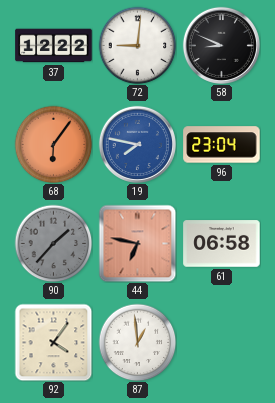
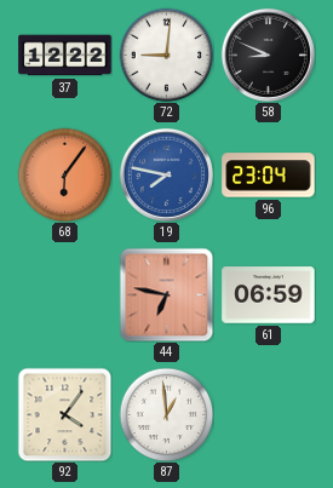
90: 1:37 -> none
61: 06:58 -> 06:59
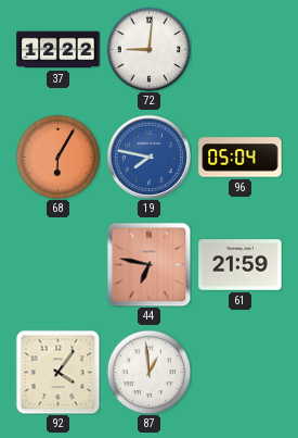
58: 8:49 -> none
68: 6:06 -> 6:05
96: 23:04 -> 05:04
61: 06:59 -> 21:59
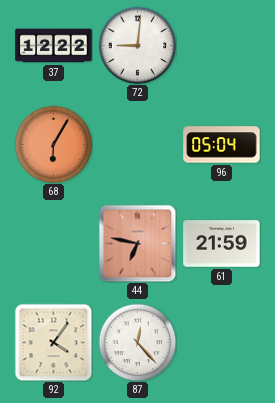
19: 7:47 -> none
87: 12:59 -> 12:23
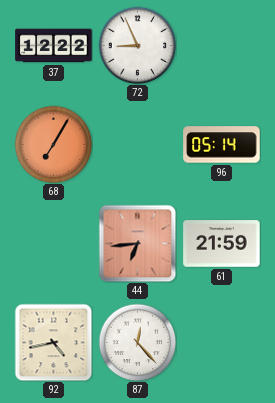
72: 9:01 -> 8:56
68: 6:05 -> 7:05
96: 05:04 -> 05:14
44: 6:47 -> 6:44
92: 4:06 -> 4:43
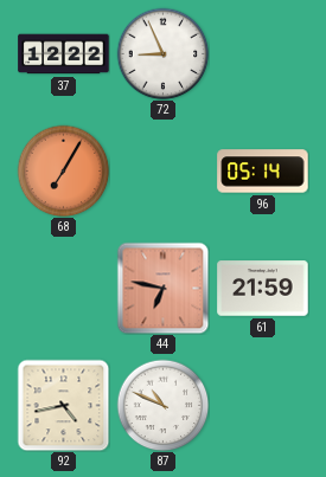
44: 6:44 -> 6:47
87: 12:23 -> 10:49
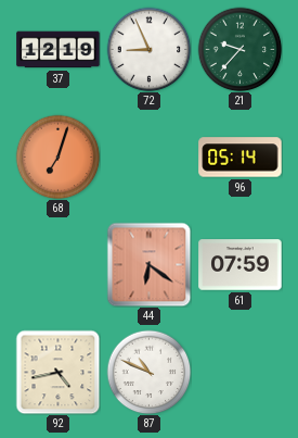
37: 12:22 -> 12:19
21: none -> 9:37
68: 7:05 -> 7:03
44: 6:47 -> 6:21
61: 21:59 -> 07:59
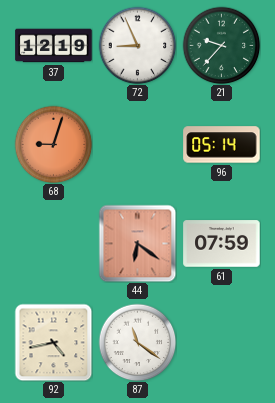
68: 7:03 -> 9:03
87: 10:49 -> 11:21
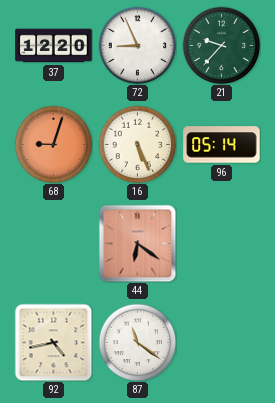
37: 12:19 -> 12:20
16: none -> 5:26
61: 07:59 -> none
